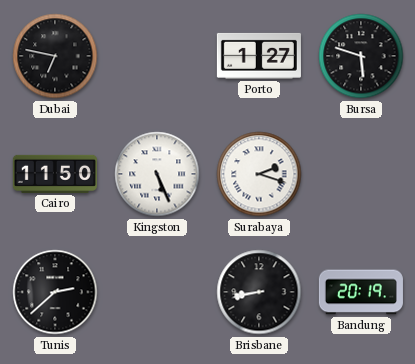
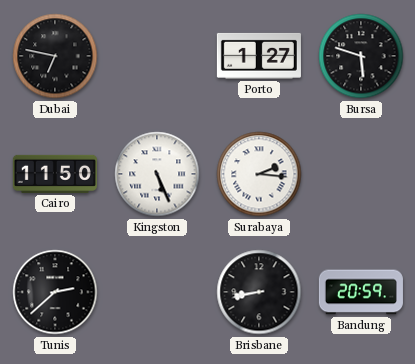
Surabaya: 2:18 -> 2:16
Bandung: 20:19 -> 20:59
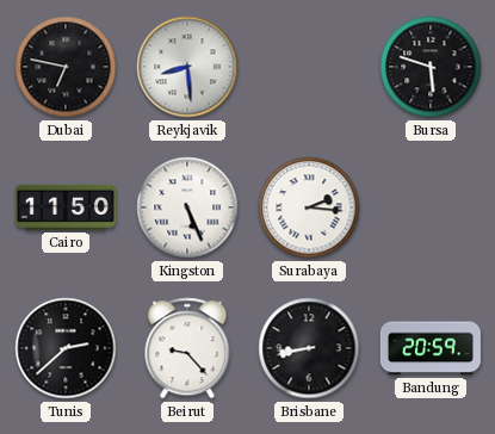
Reykjavik: none -> 8:29
Porto: 1:27 -> none
Beirut: none -> 9:23
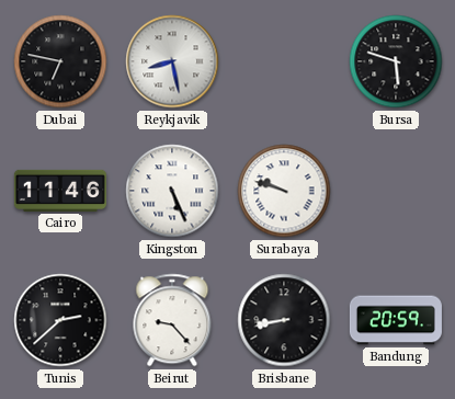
Reykjavik: 8:29 -> 8:28
Cairo: 11:50 -> 11:46
Surabaya: 2:16 -> 9:48
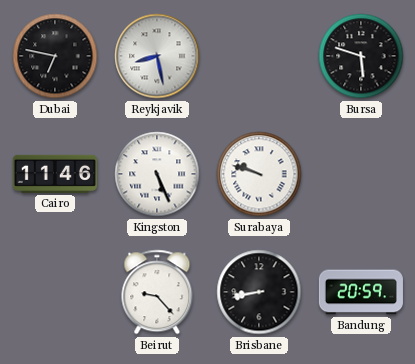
Tunis: 2:38 -> none
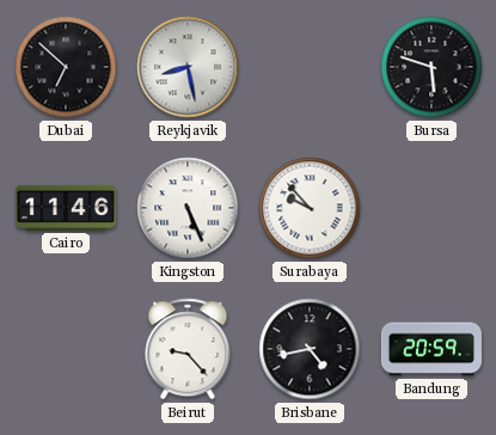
Dubai: 6:47 -> 6:52
Surabaya: 9:48 -> 9:53
Brisbane: 8:43 -> 4:43
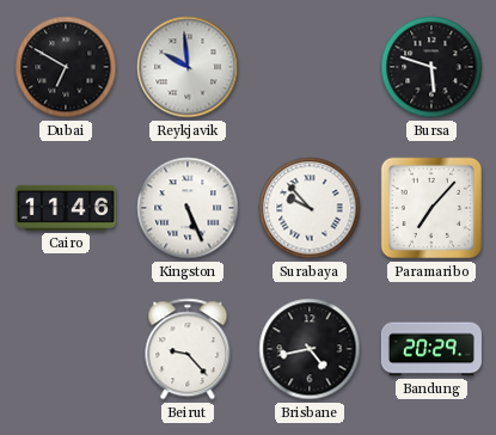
Dubai: 6:52 -> 6:50
Reykjavik: 8:28 -> 9:59
Paramaribo: none -> 7:07
Bandung: 20:59 -> 20:29
